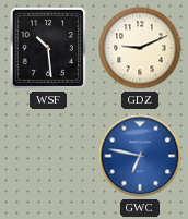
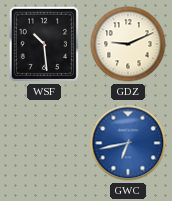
GWC: 6:47 -> 6:43
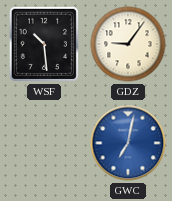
GDZ: 9:11 -> 9:06
GWC: 6:43 -> 7:02
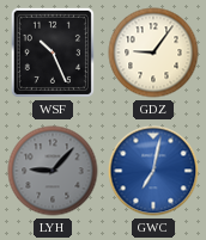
WSF: 10:29 -> 10:26
LYH: none -> 9:07
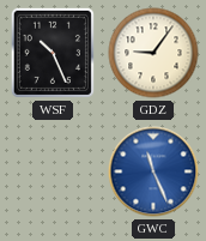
LYH: 9:07 -> none
GWC: 7:02 -> 11:26
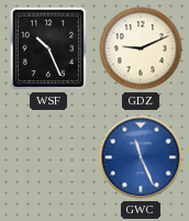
GDZ: 9:06 -> 9:11
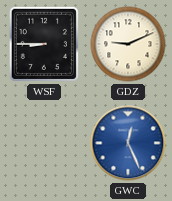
WSF: 10:26 -> 8:45
GWC: 11:26 -> 12:26
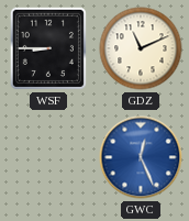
GDZ: 9:11 -> 11:11
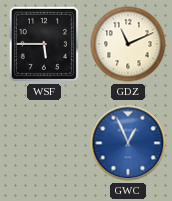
WSF: 8:45 -> 5:45
GWC: 12:26 -> 12:56
